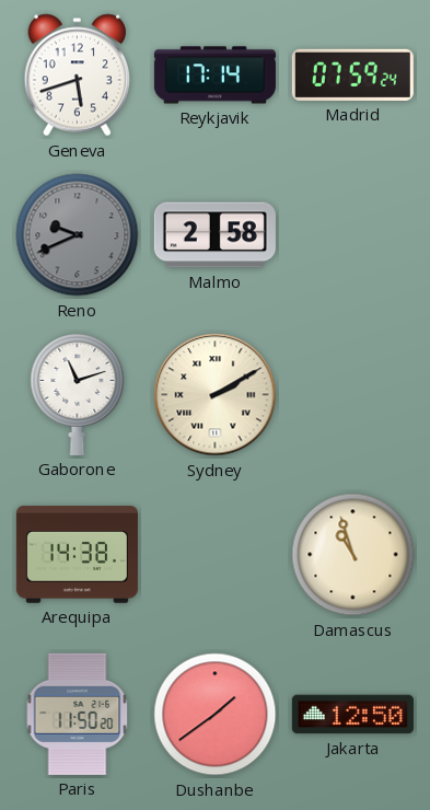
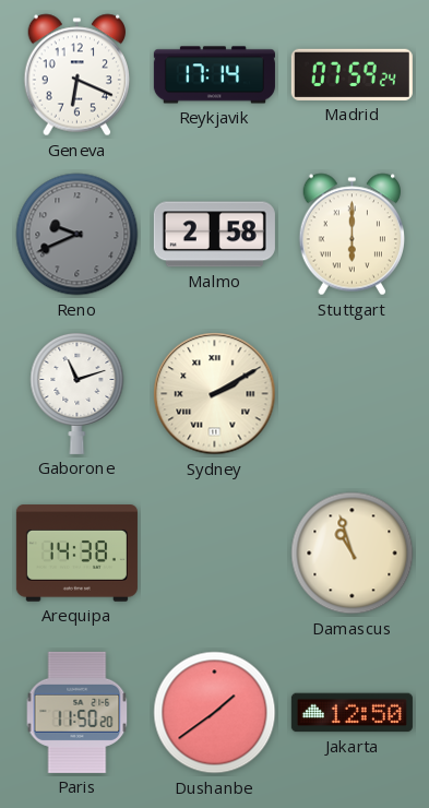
Geneva: 5:42 -> 6:19
Stuttgart: none -> 6:00
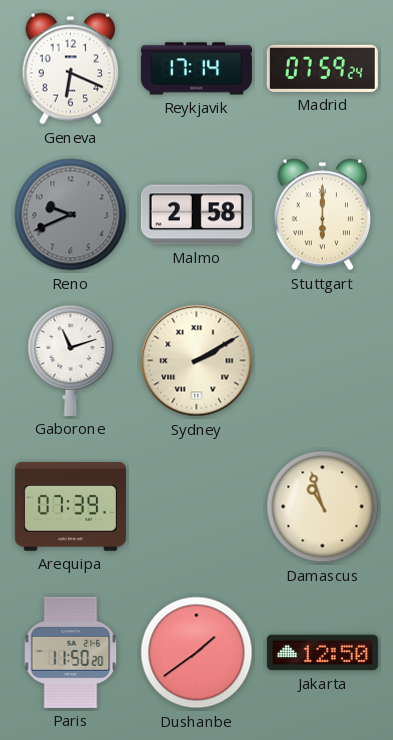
Arequipa: 14:38 -> 07:39
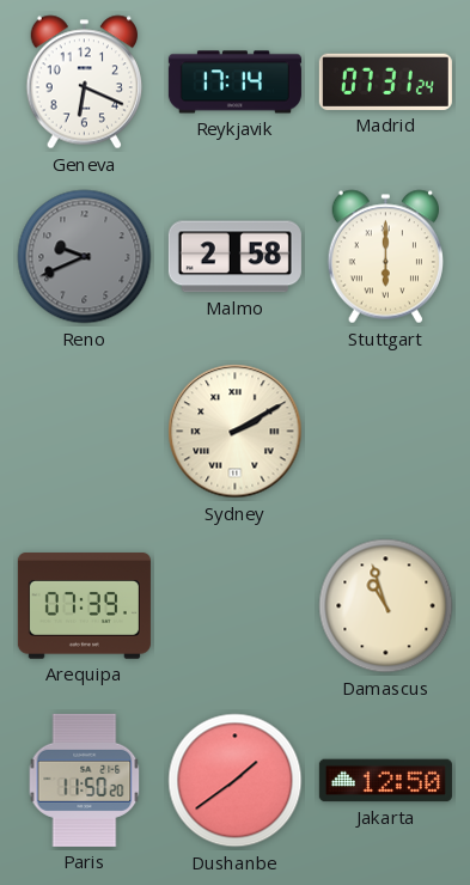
Madrid: 07:59 -> 07:31
Gaborone: 11:12 -> none
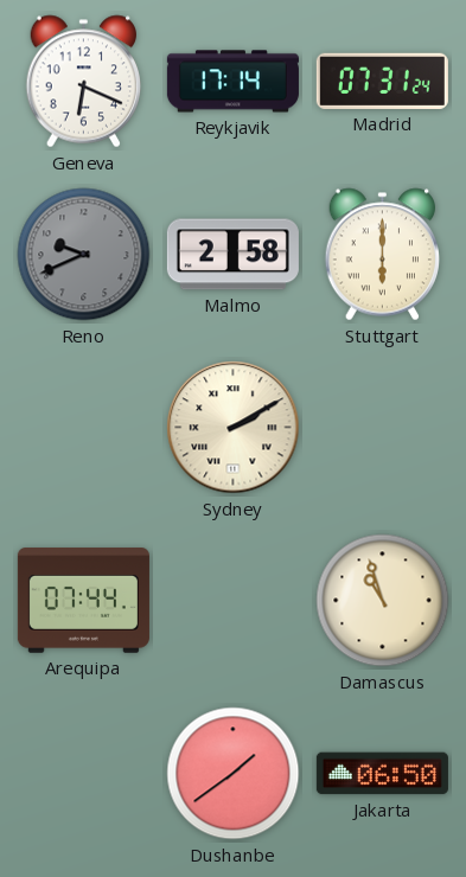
Arequipa: 07:39 -> 07:44
Paris: 11:50 -> none
Jakarta: 12:50 -> 06:50
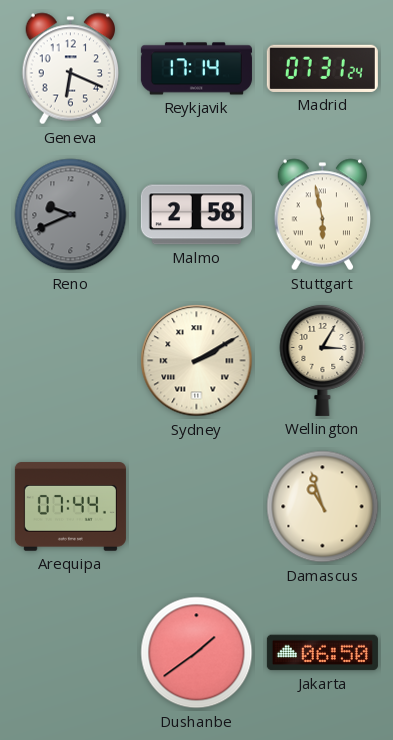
Stuttgart: 6:00 -> 5:58
Wellington: none -> 3:05
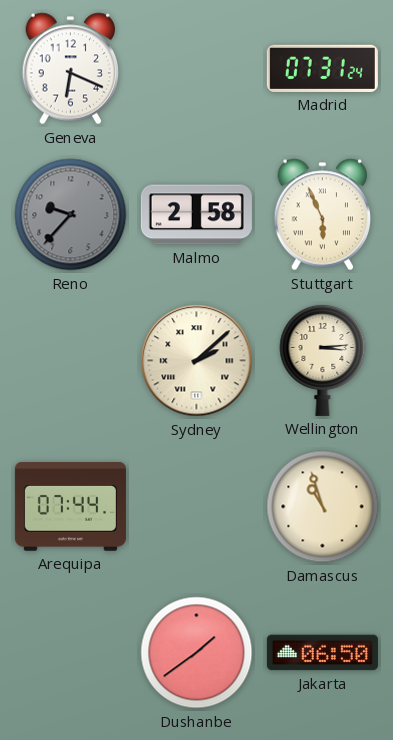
Reykjavik: 17:14 -> none
Reno: 9:41 -> 9:37
Stuttgart: 5:58 -> 5:56
Sydney: 2:10 -> 2:08
Wellington: 3:05 -> 3:14
